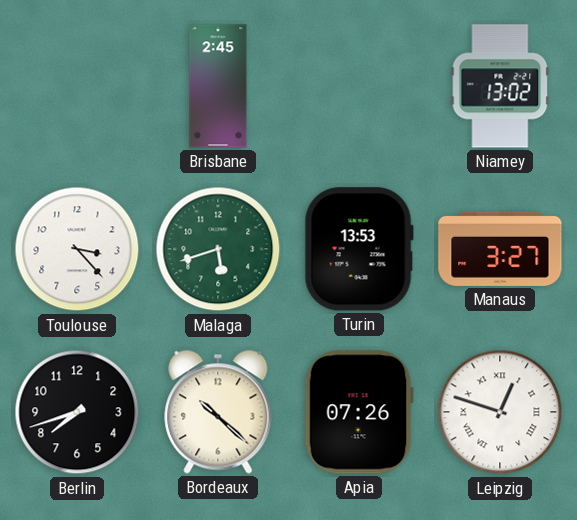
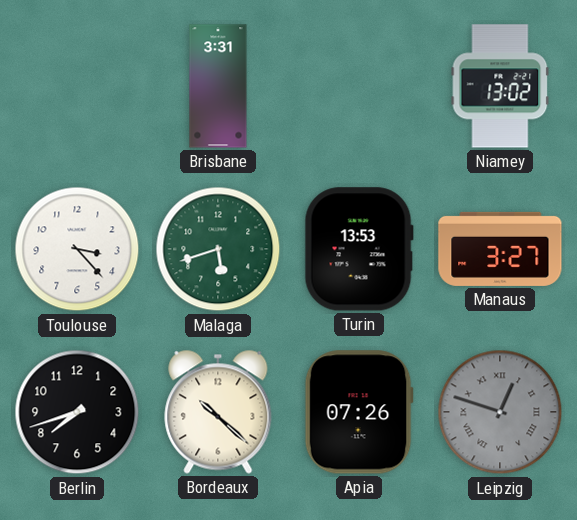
Brisbane: 2:45 -> 3:31
Leipzig dial: white -> grey
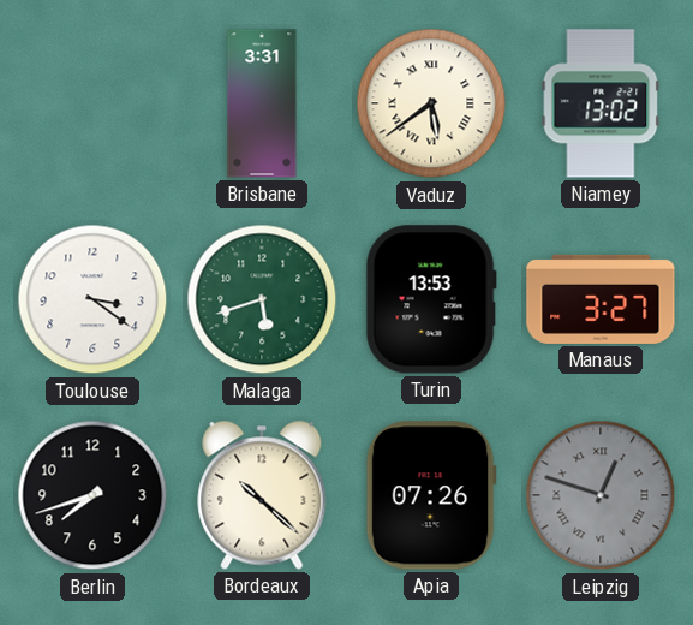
Vaduz: none -> 5:39
Toulouse: 3:23 -> 3:21
